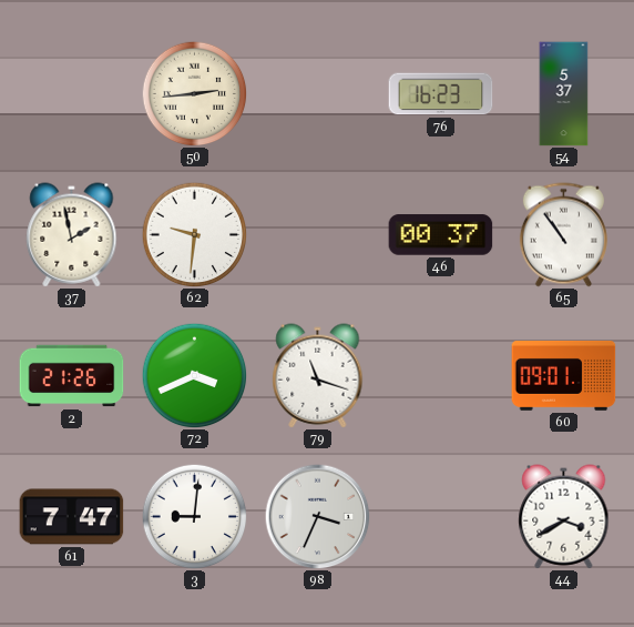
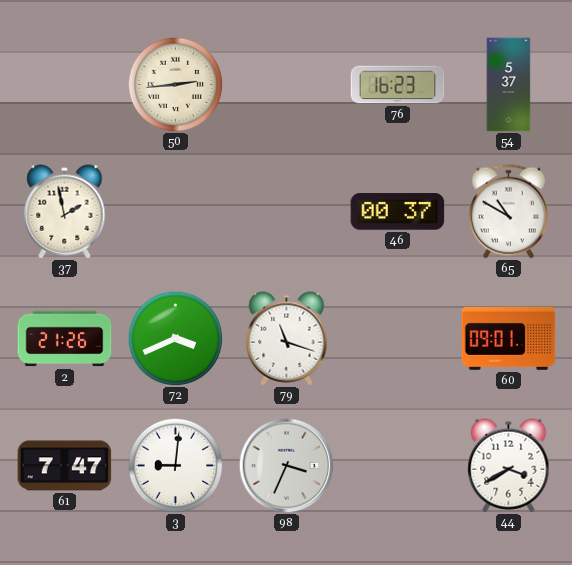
62: 9:31 -> none
65: 10:54 -> 10:50
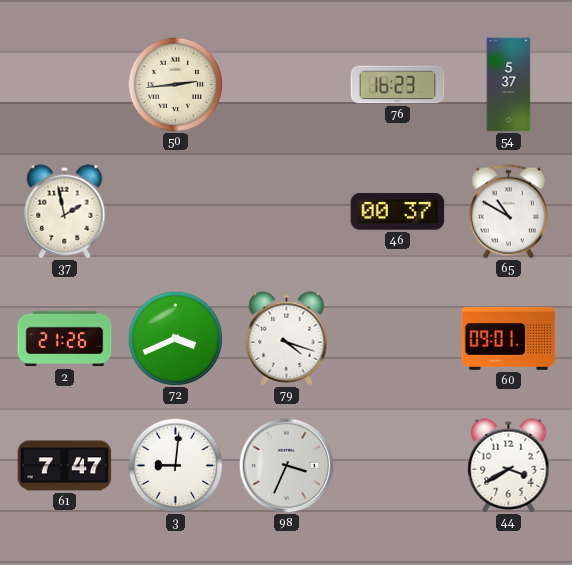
79: 11:18 -> 4:18
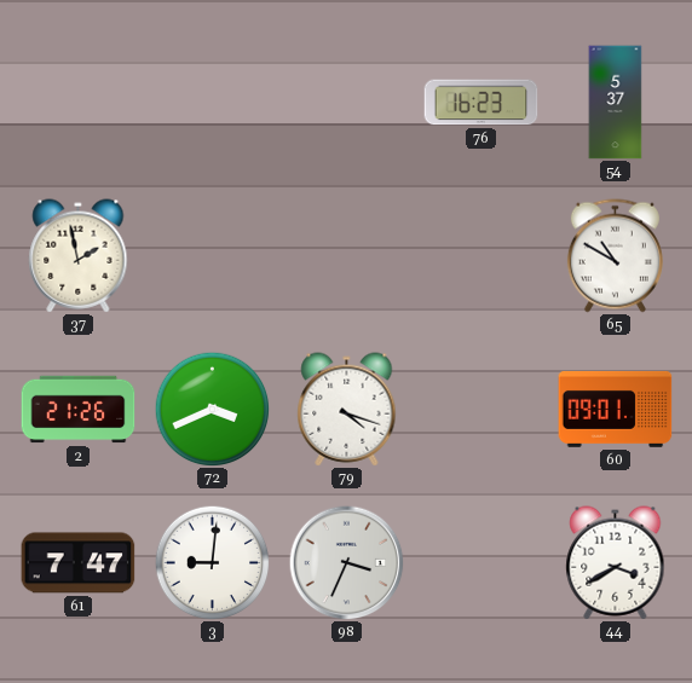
50: 2:44 -> none
46: 00:37 -> none
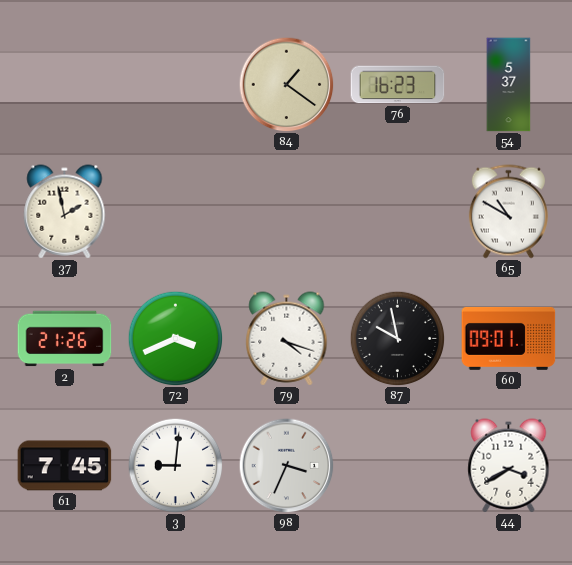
84: none -> 1:21
87: none -> 9:58
61: 7:47 -> 7:45
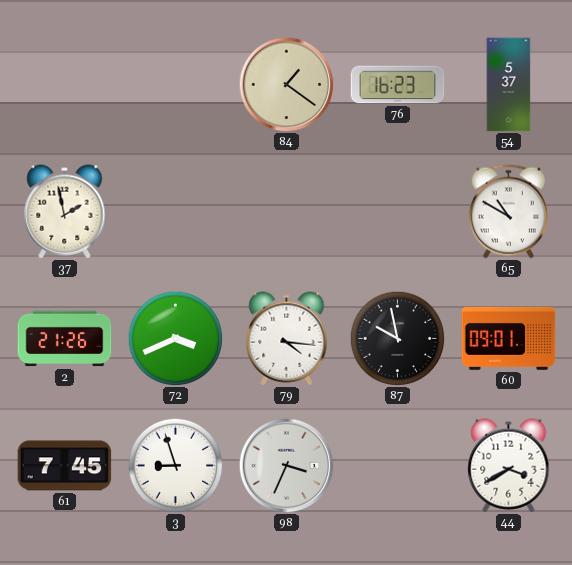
79: 4:18 -> 4:16
3: 9:01 -> 8:57
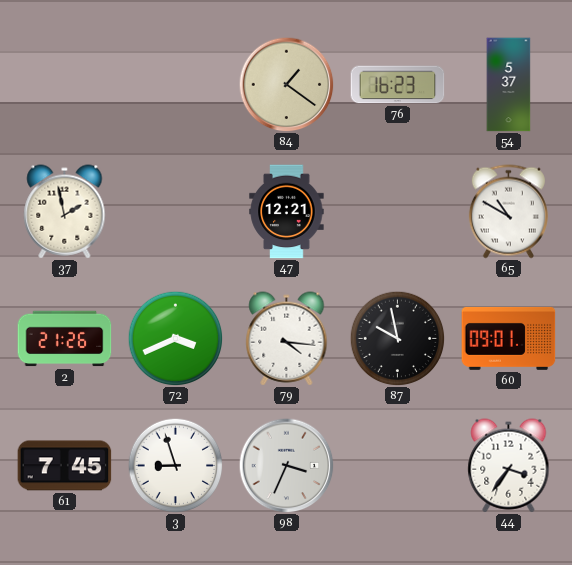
47: none -> 12:21
44: 3:40 -> 3:36
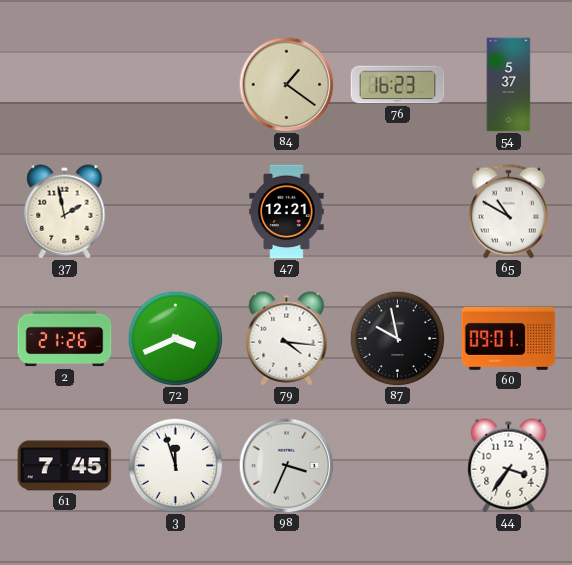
3: 8:57 -> 11:57
